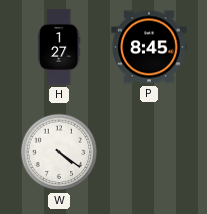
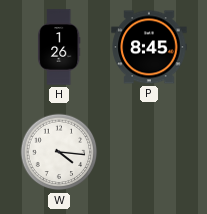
H: 1:27 -> 1:26
W: 4:21 -> 4:16
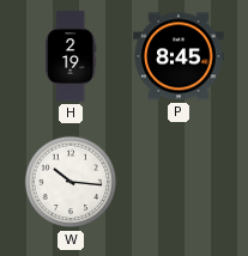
H: 1:26 -> 2:19
W: 4:16 -> 10:16
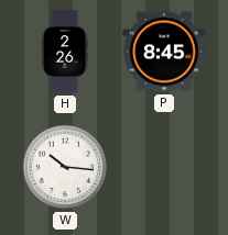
H: 2:19 -> 2:26
